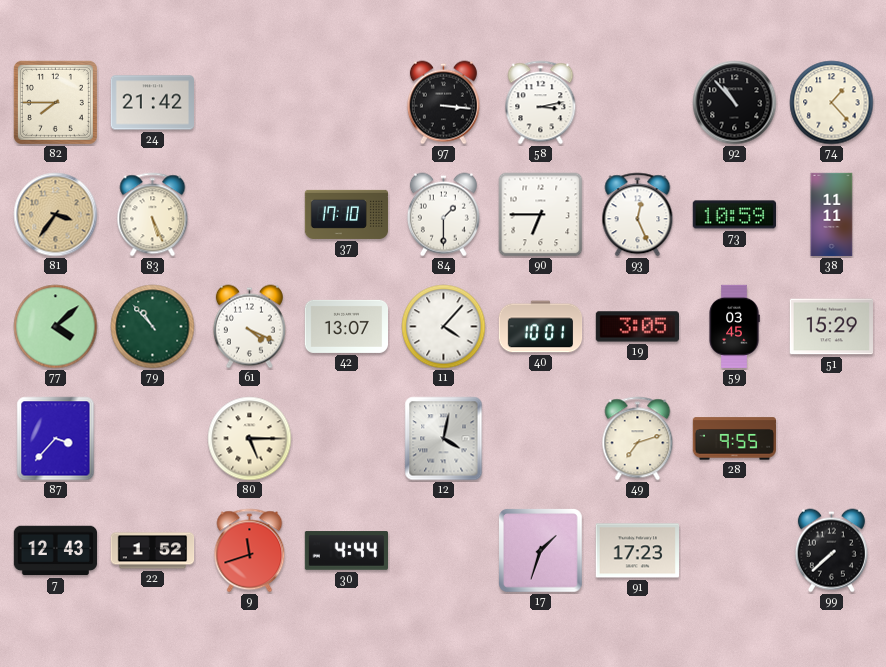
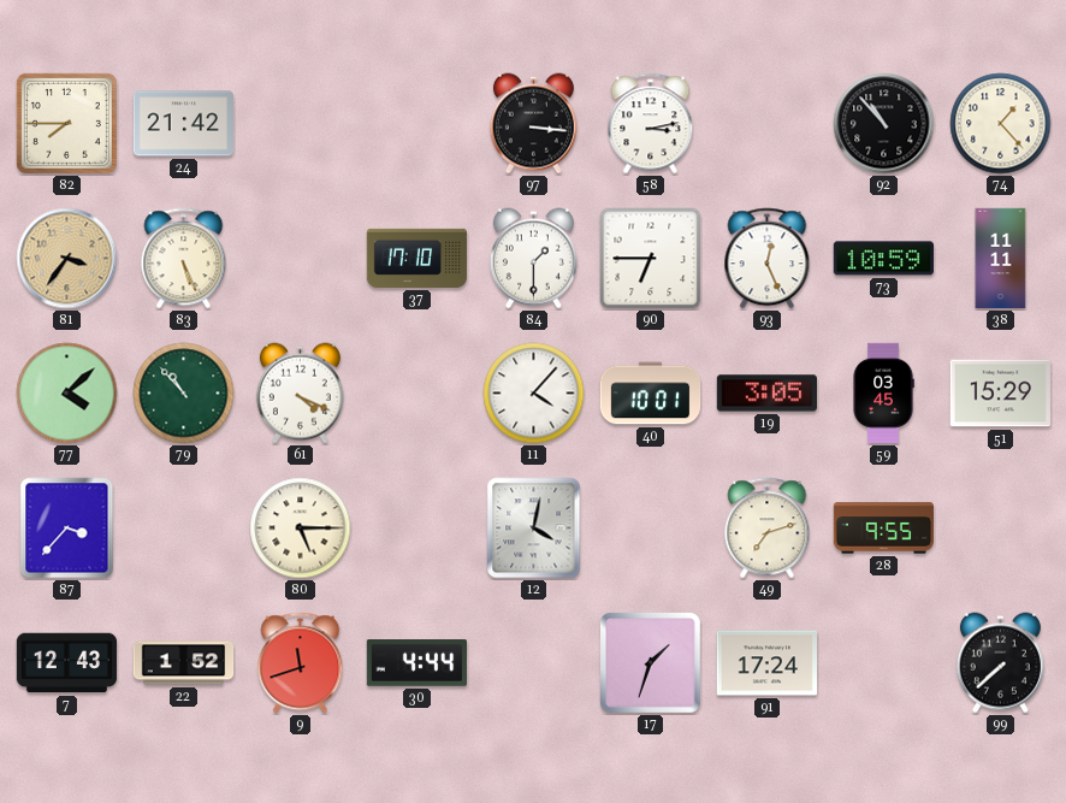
42: 13:07 -> none
91: 17:23 -> 17:24
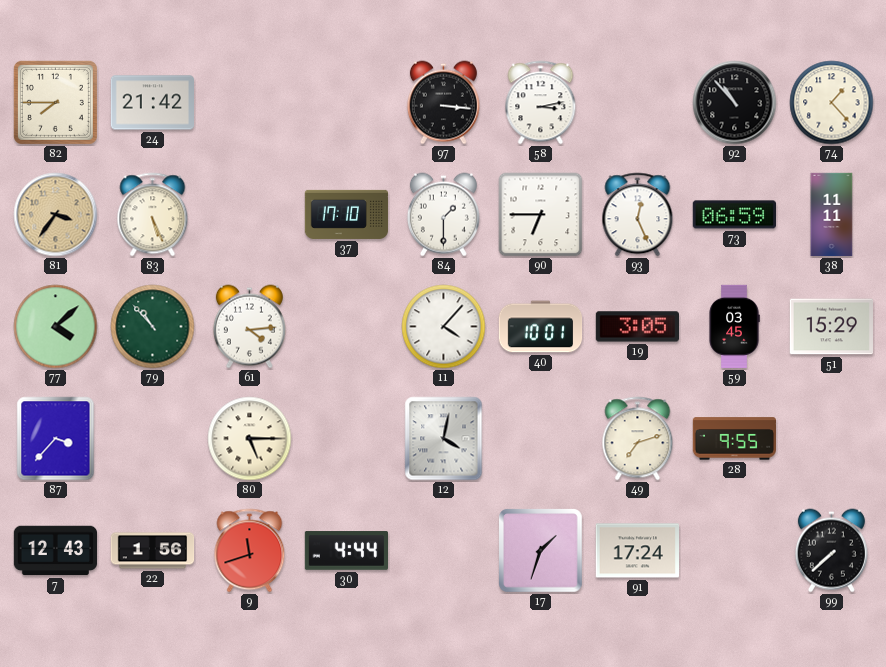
73: 10:59 -> 06:59
61: 4:19 -> 4:14
22: 1:52 -> 1:56
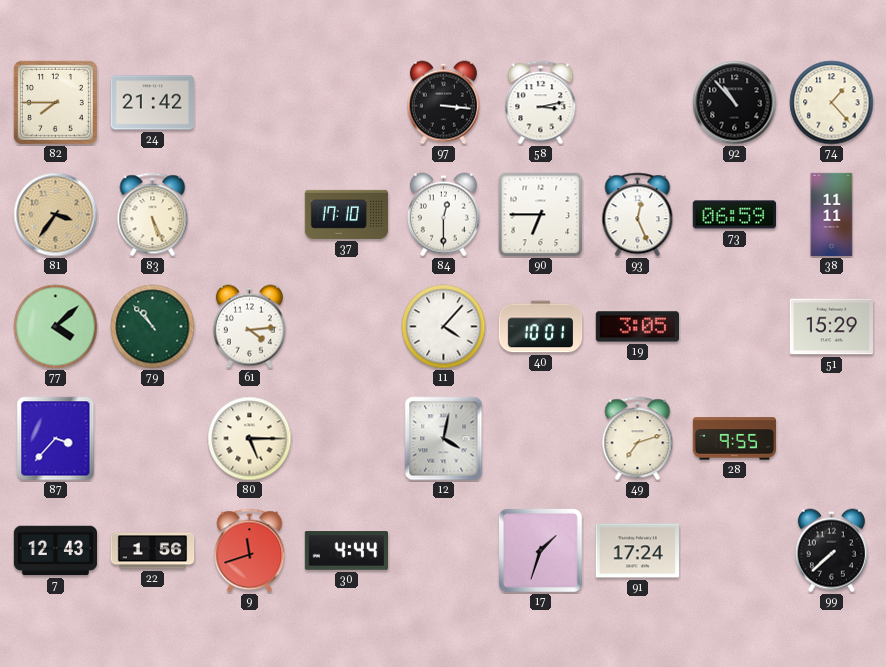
84: 1:30 -> 12:30
59: 03:45 -> none
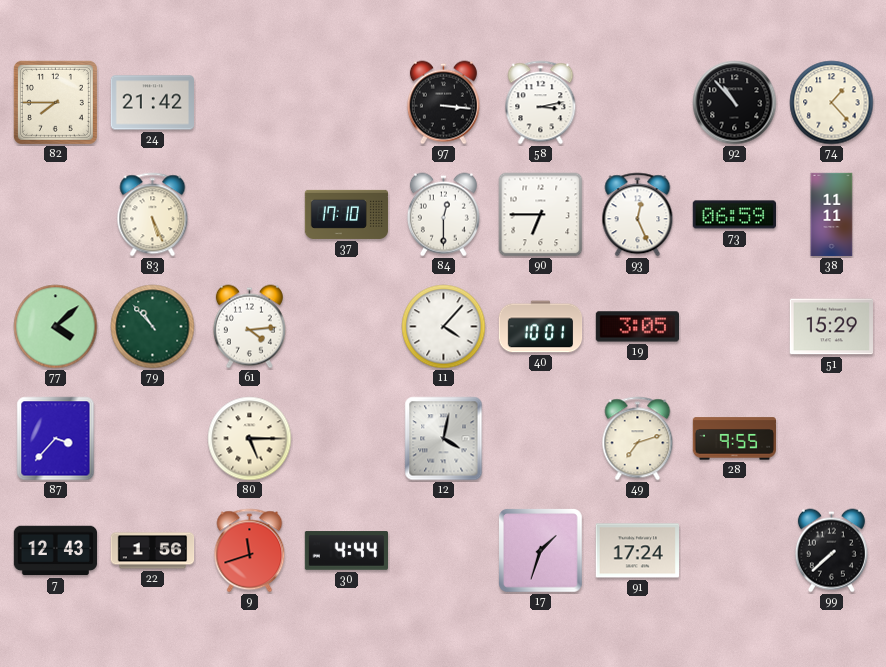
81: 3:36 -> none
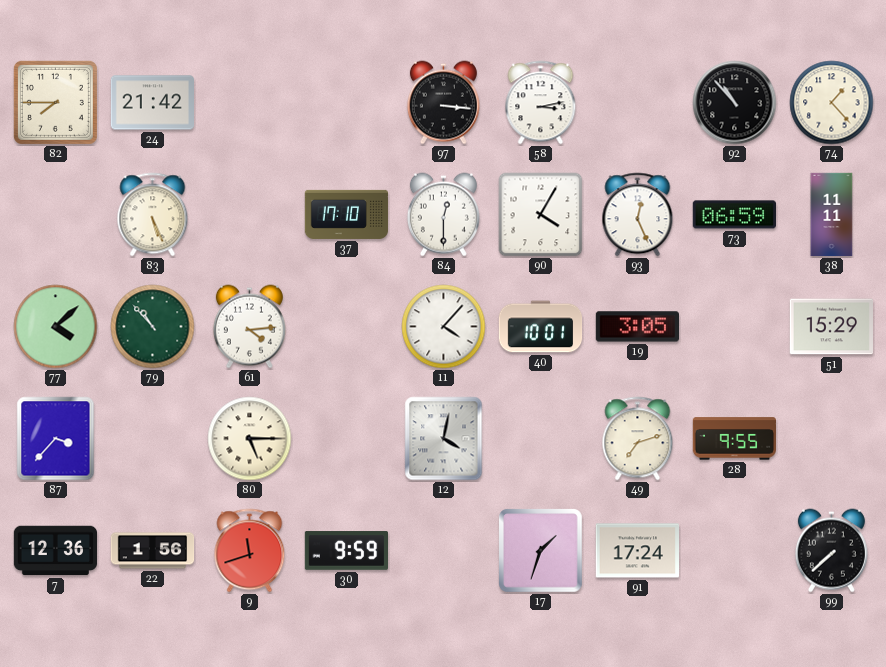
90: 6:45 -> 4:05
7: 12:43 -> 12:36
30: 4:44 -> 9:59
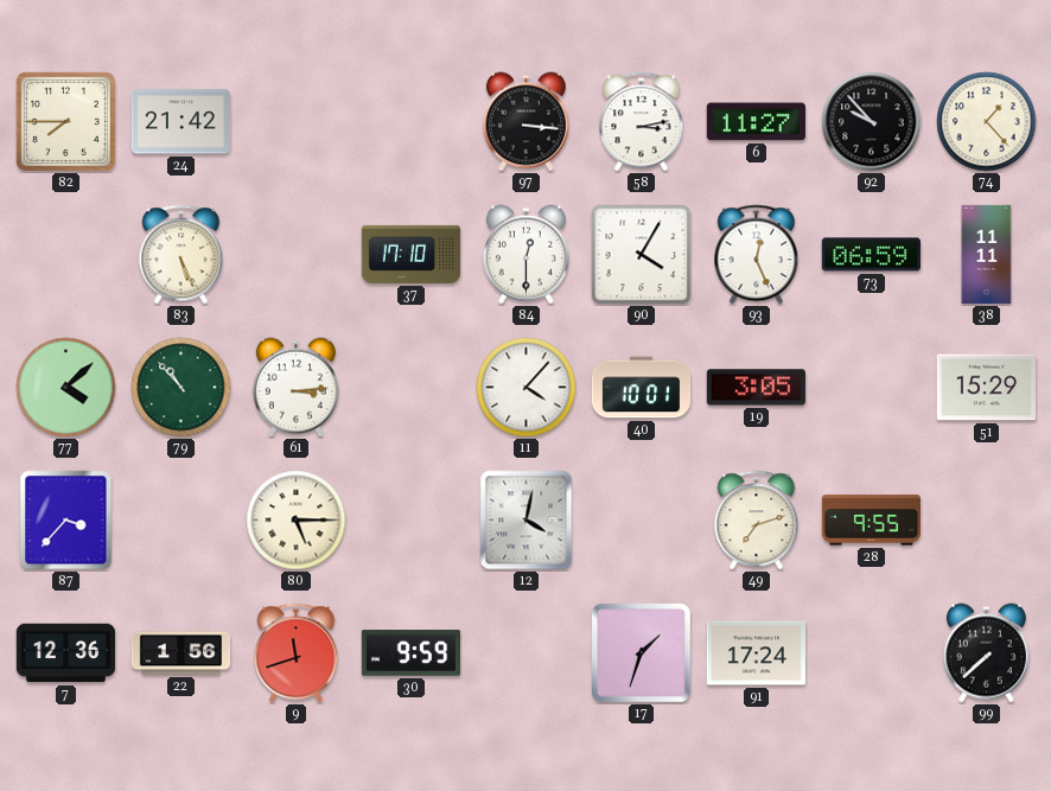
6: none -> 11:27
92: 10:53 -> 9:53
61: 4:14 -> 3:14
